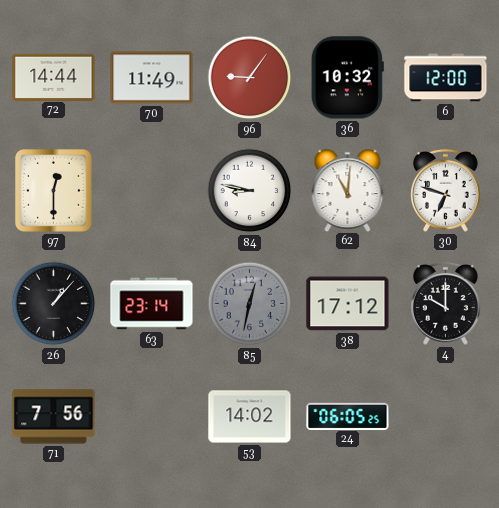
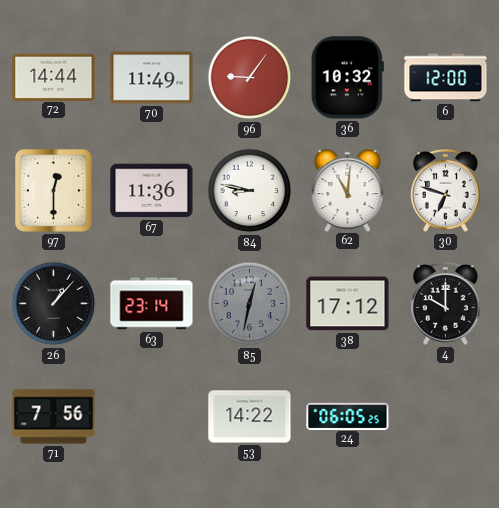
67: none -> 11:36
53: 14:02 -> 14:22
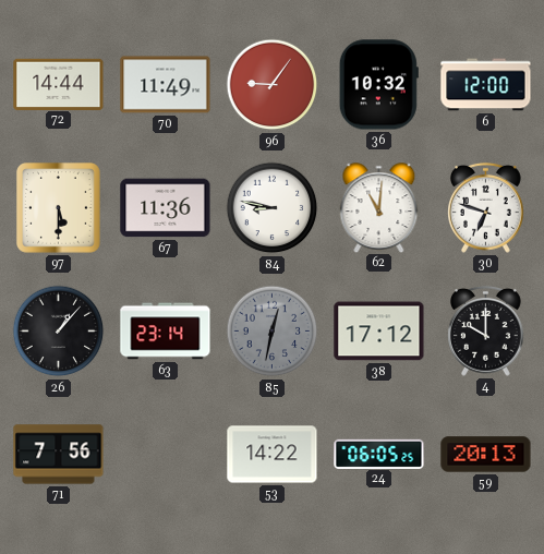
97: 12:30 -> 5:30
59: none -> 20:13
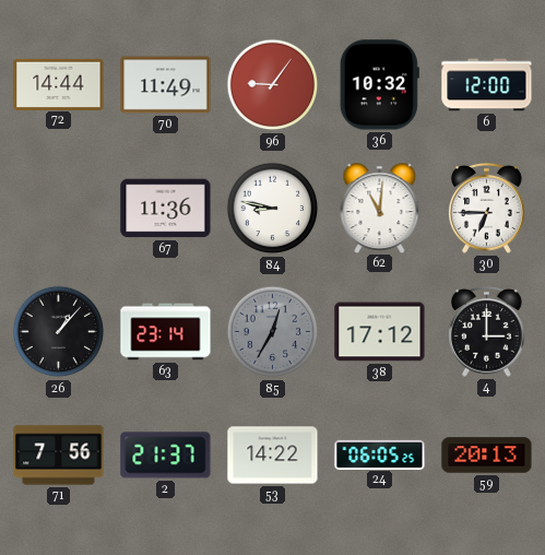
97: 5:30 -> none
30: 6:48 -> 6:45
85: 12:32 -> 12:35
4: 10:00 -> 3:00
2: none -> 21:37
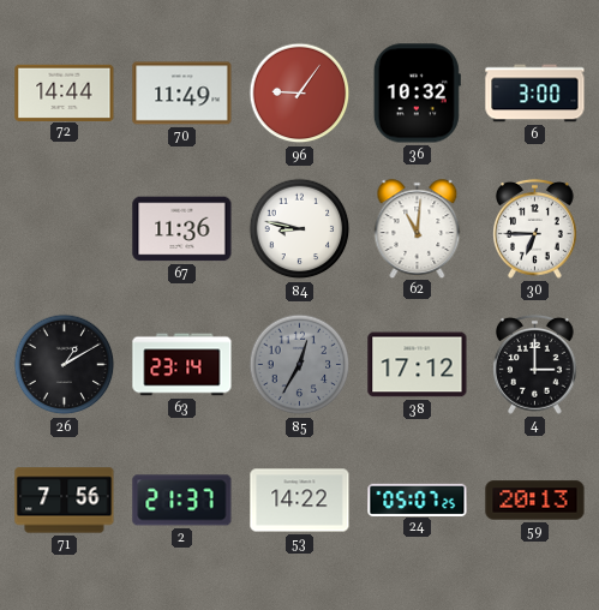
6: 12:00 -> 3:00
26: 1:07 -> 1:10
24: 06:05 -> 05:07
